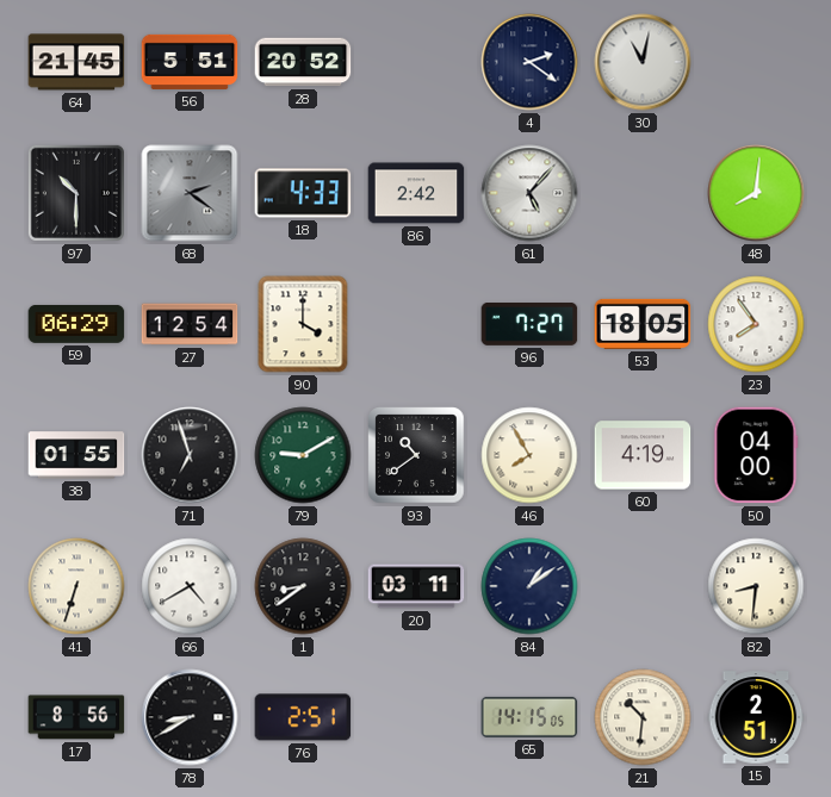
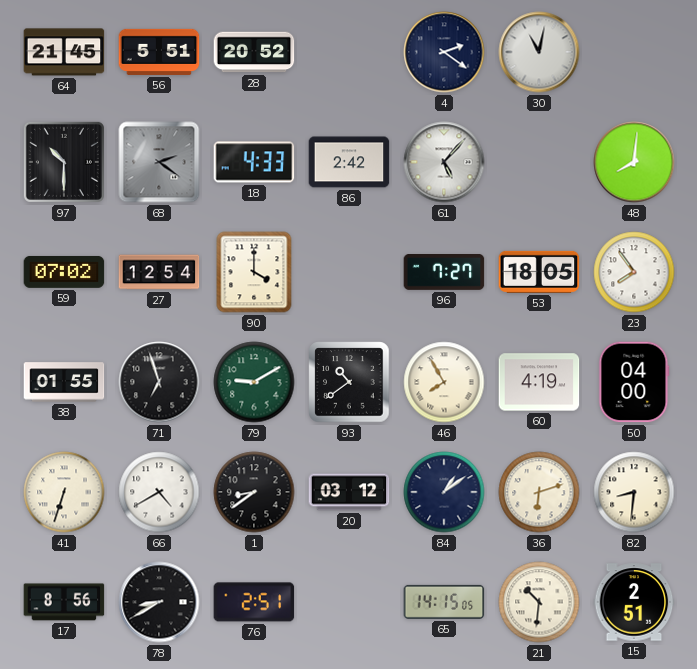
59: 06:29 -> 07:02
20: 03:11 -> 03:12
36: none -> 6:12
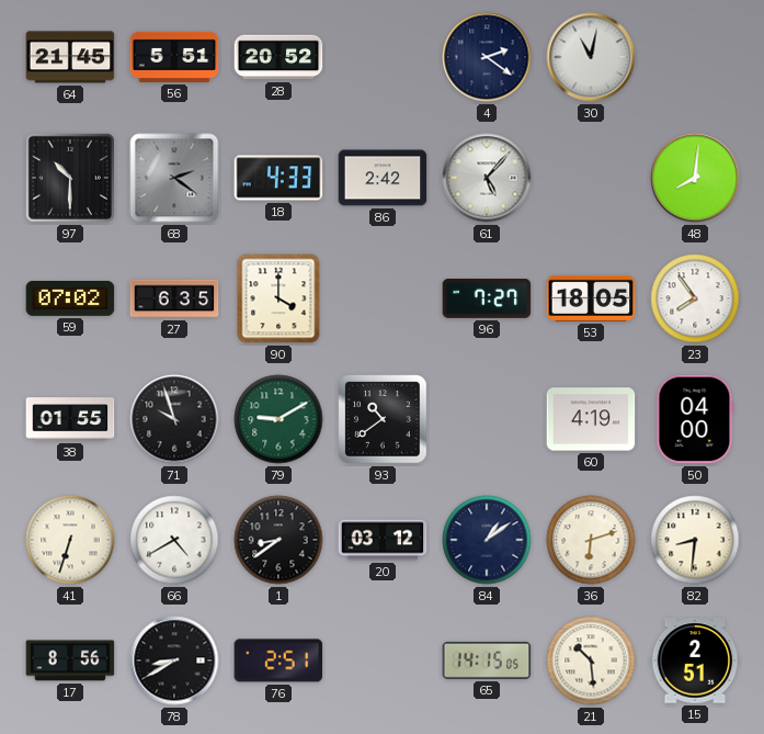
27: 12:54 -> 6:35
71: 6:57 -> 9:57
46: 7:55 -> none
21: 10:31 -> 10:29
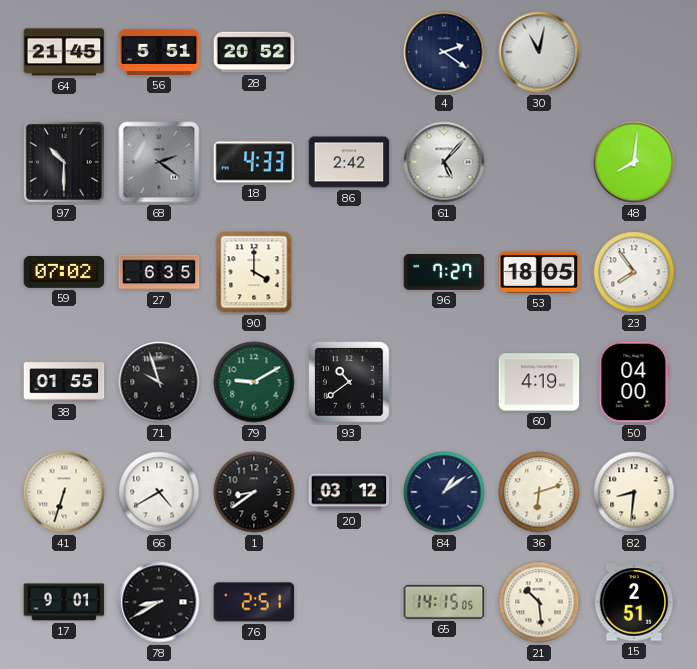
17: 8:56 -> 9:01
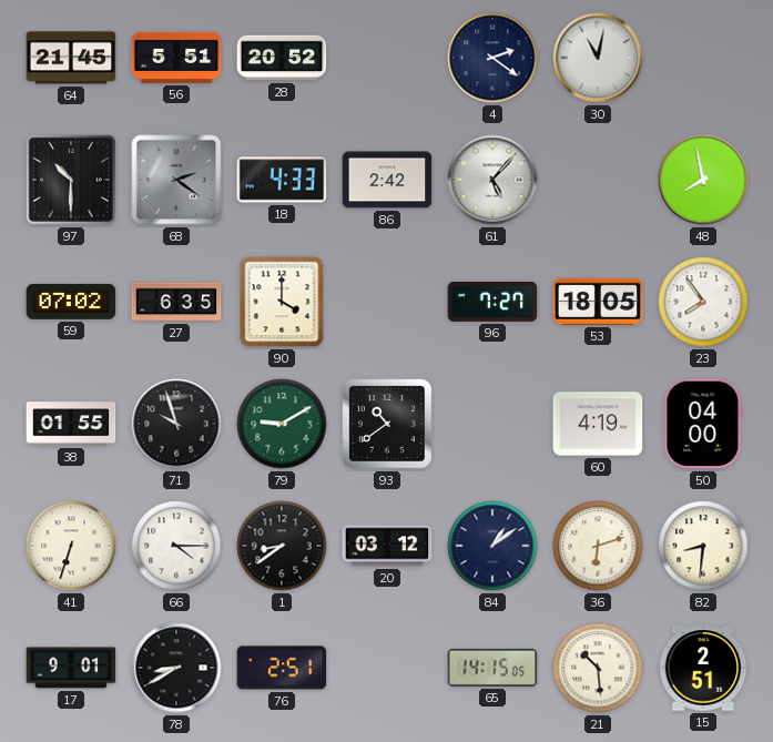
48: 8:01 -> 7:58
66: 4:40 -> 4:15
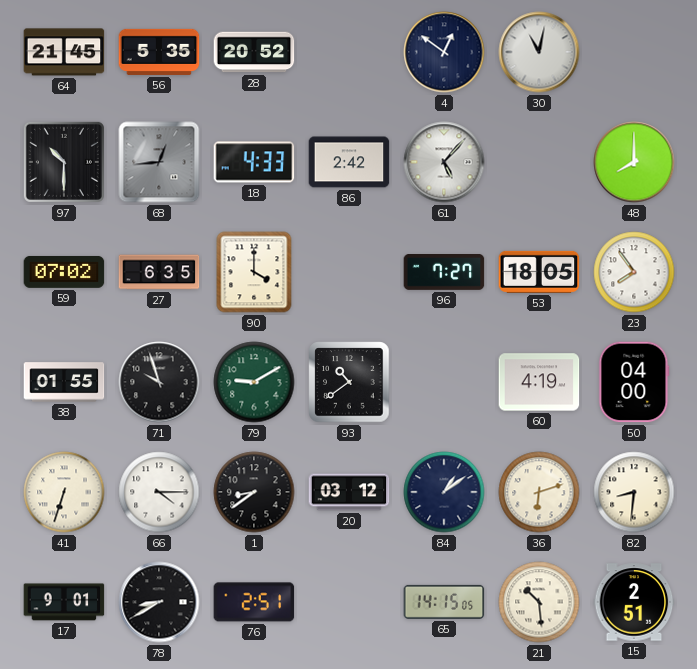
56: 5:51 -> 5:35
4: 2:21 -> 12:51
68: 2:21 -> 12:44
48: 7:58 -> 8:00
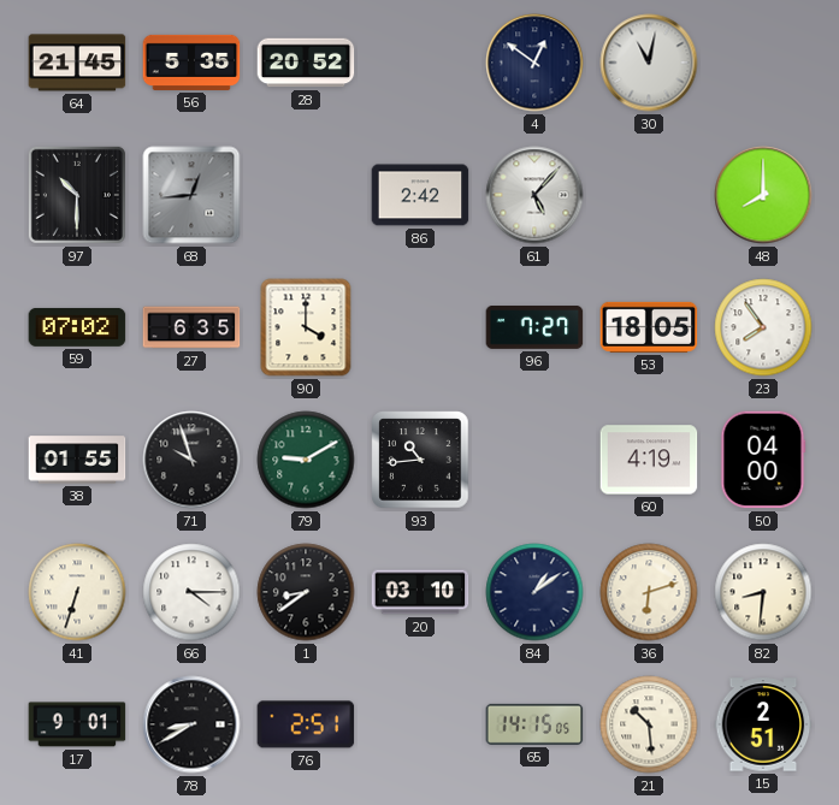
18: 4:33 -> none
93: 10:39 -> 10:44
20: 03:12 -> 03:10
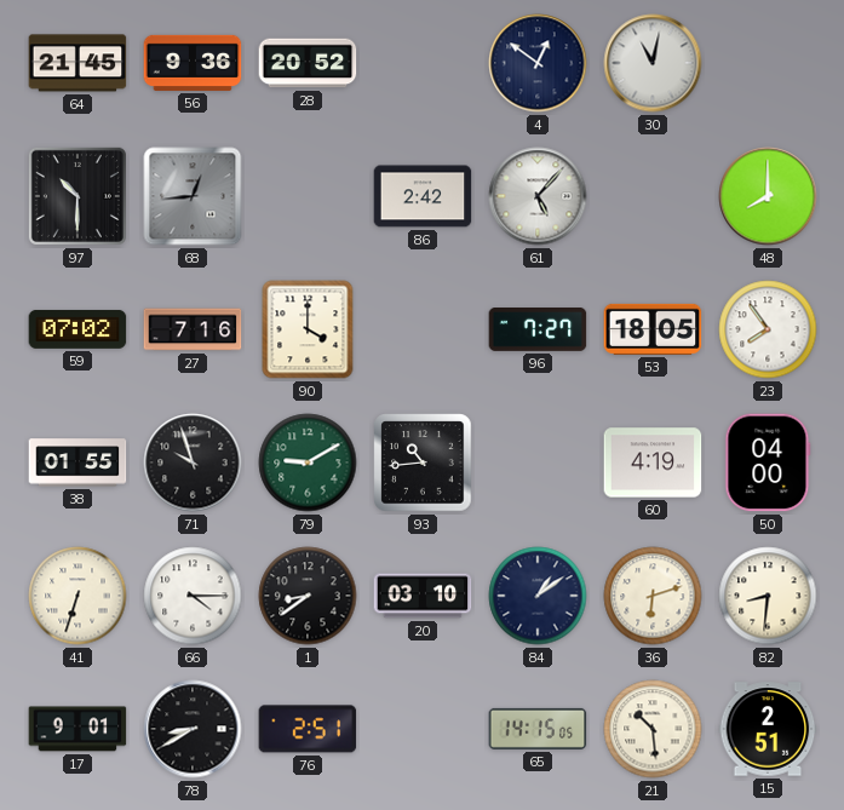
56: 5:35 -> 9:36
27: 6:35 -> 7:16
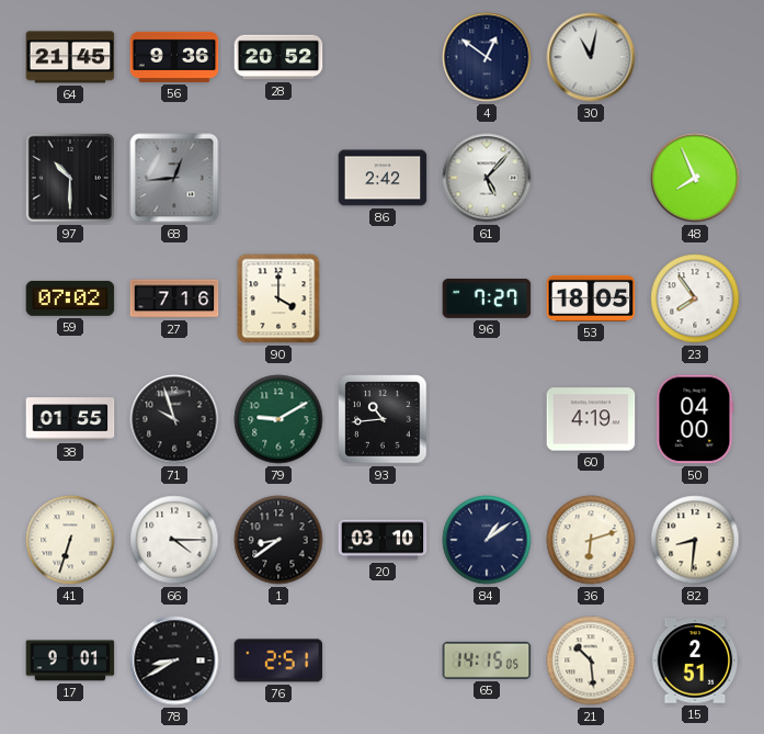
48: 8:00 -> 7:56
